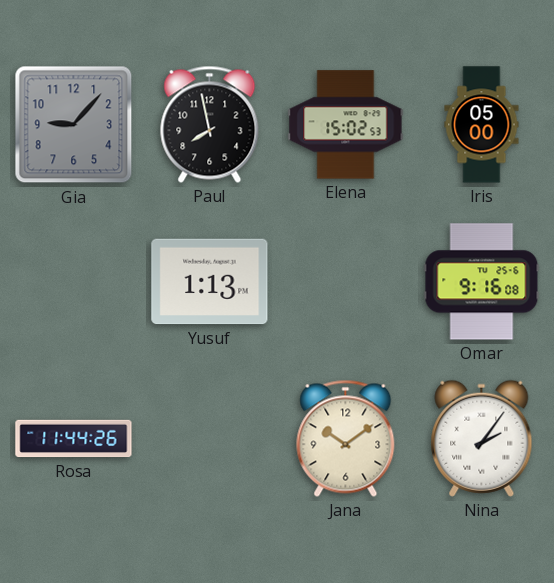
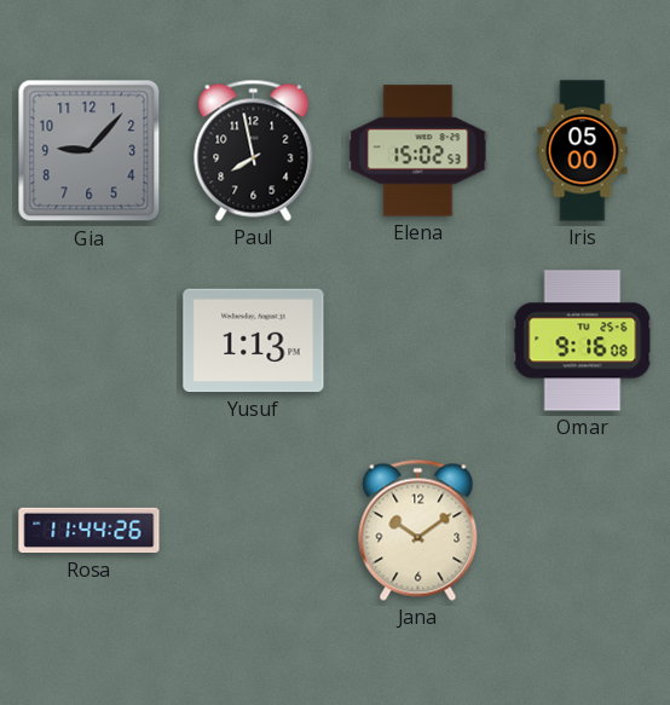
Nina: 2:06 -> none
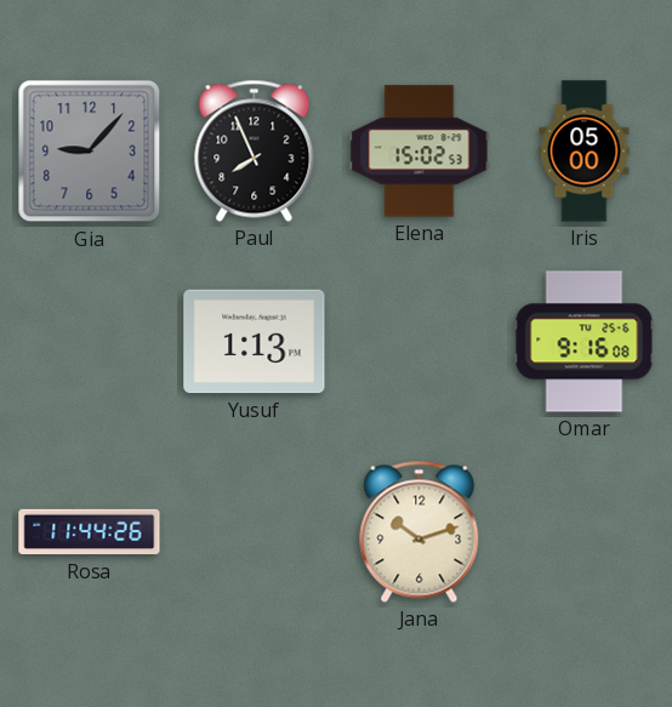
Paul: 7:58 -> 7:56
Jana: 10:09 -> 10:12
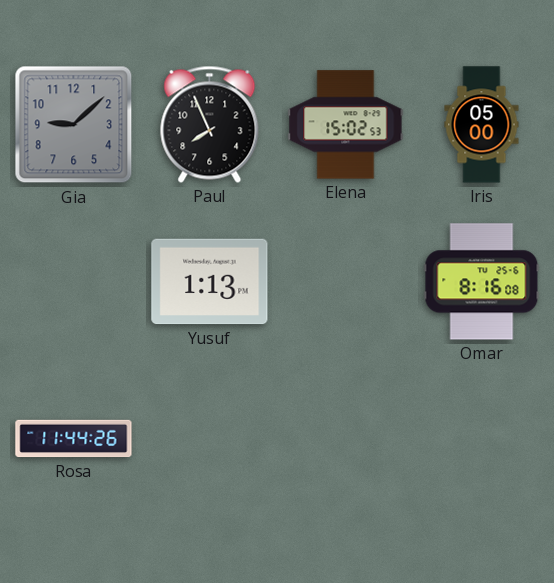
Gia: 9:07 -> 9:08
Omar: 9:16 -> 8:16
Jana: 10:12 -> none
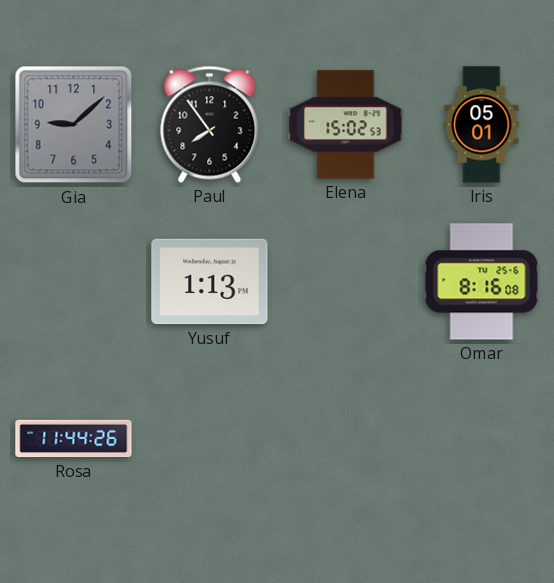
Paul: 7:56 -> 7:54
Iris: 05:00 -> 05:01
